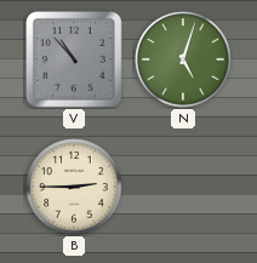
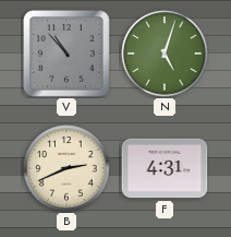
B: 2:45 -> 2:41
F: none -> 4:31
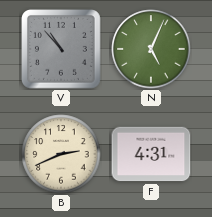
N: 5:03 -> 5:04
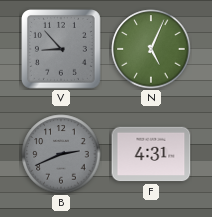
V: 10:53 -> 8:53
B dial: cream -> grey
